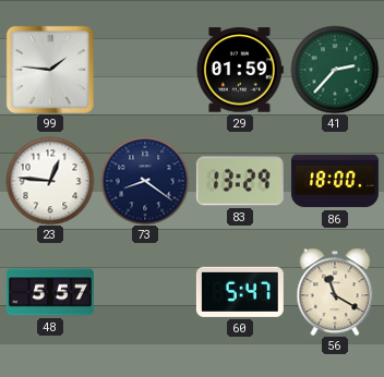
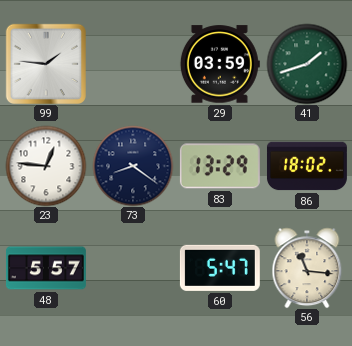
29: 01:59 -> 03:59
41: 2:37 -> 1:42
86: 18:00 -> 18:02
56: 11:20 -> 11:16
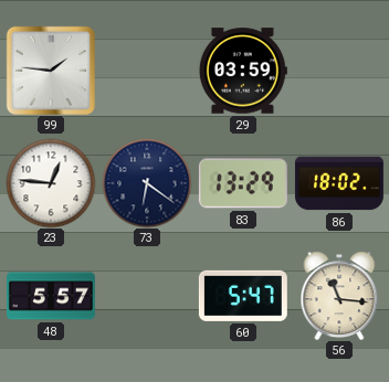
41: 1:42 -> none
73: 8:21 -> 6:21
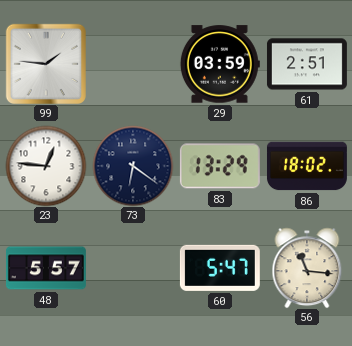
61: none -> 2:51
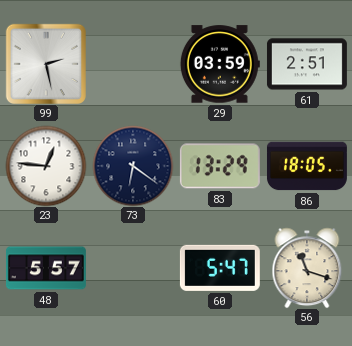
99: 1:46 -> 2:28
86: 18:02 -> 18:05
56: 11:16 -> 11:18
